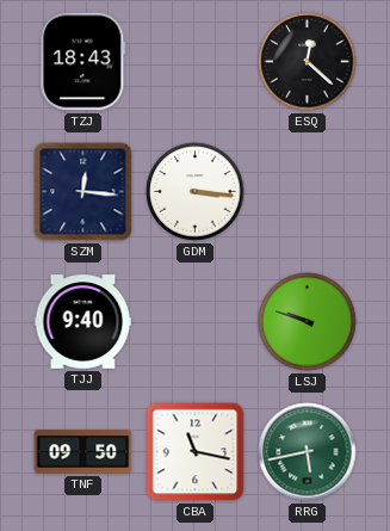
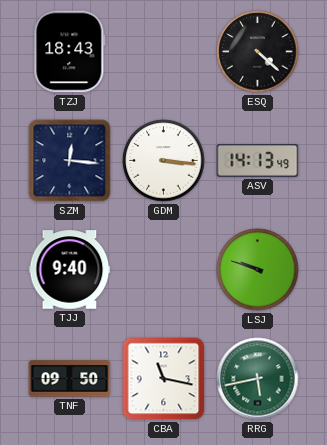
ESQ: 12:22 -> 4:22
ASV: none -> 14:13
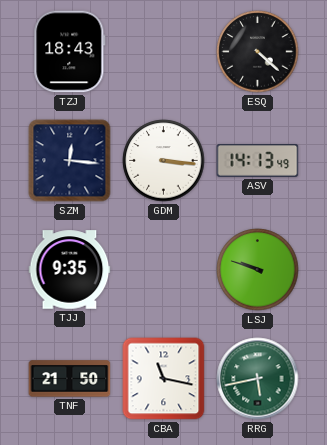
TJJ: 9:40 -> 9:35
TNF: 09:50 -> 21:50
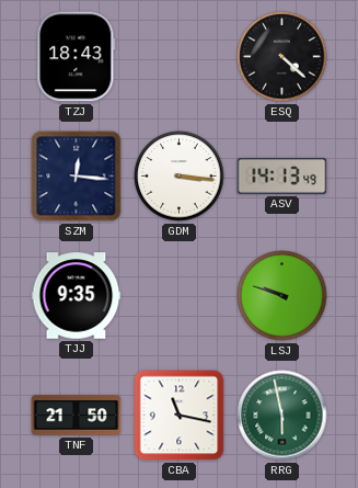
RRG: 5:43 -> 5:58
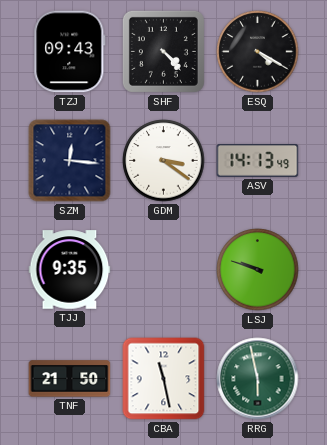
TZJ: 18:43 -> 09:43
SHF: none -> 4:23
ESQ: 4:22 -> 4:20
GDM: 3:16 -> 3:21
CBA: 11:17 -> 11:28
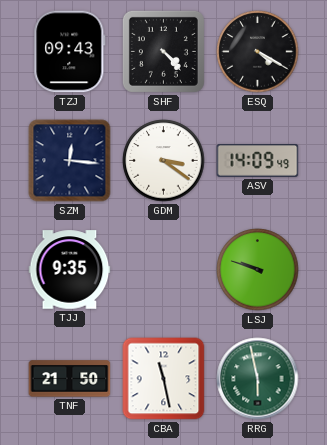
ASV: 14:13 -> 14:09
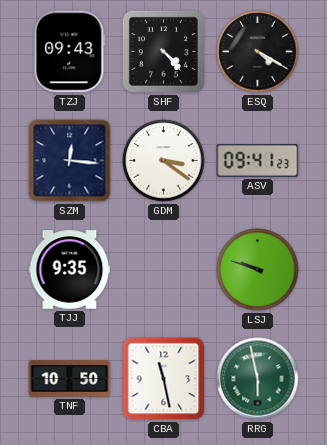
ASV: 14:09 -> 09:41
TNF: 21:50 -> 10:50
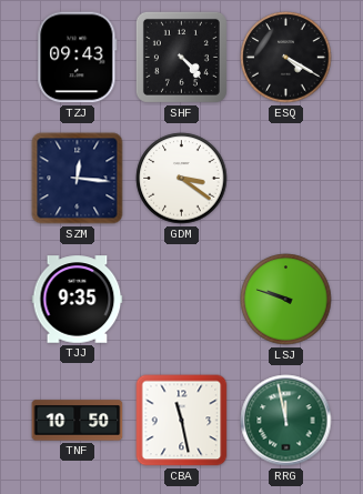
ASV: 09:41 -> none
RRG: 5:58 -> 11:58
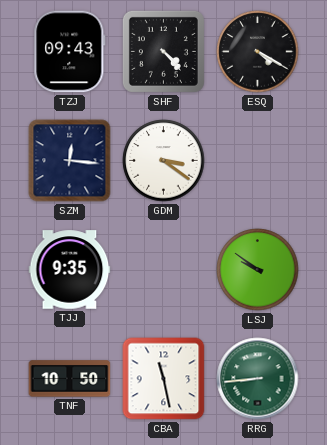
LSJ: 9:48 -> 9:51
RRG: 11:58 -> 8:44
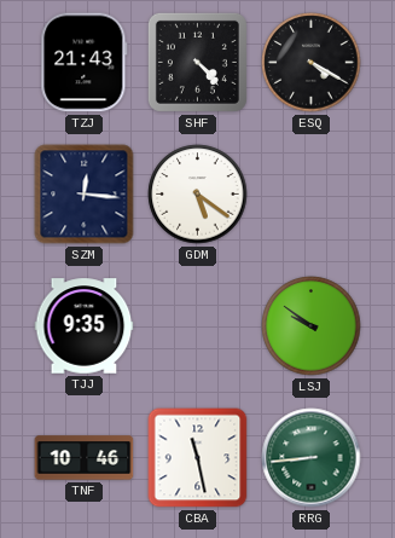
TZJ: 09:43 -> 21:43
GDM: 3:21 -> 5:21
TNF: 10:50 -> 10:46
